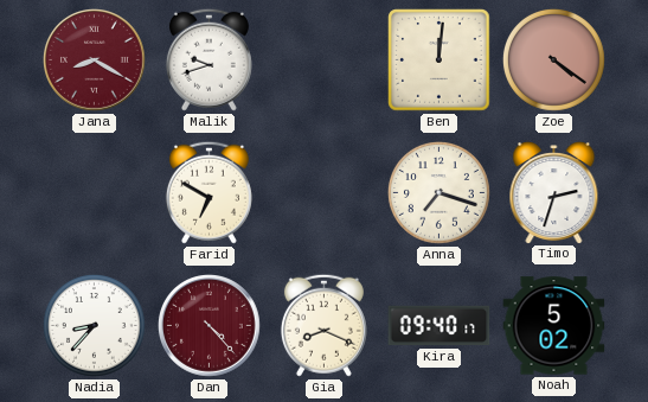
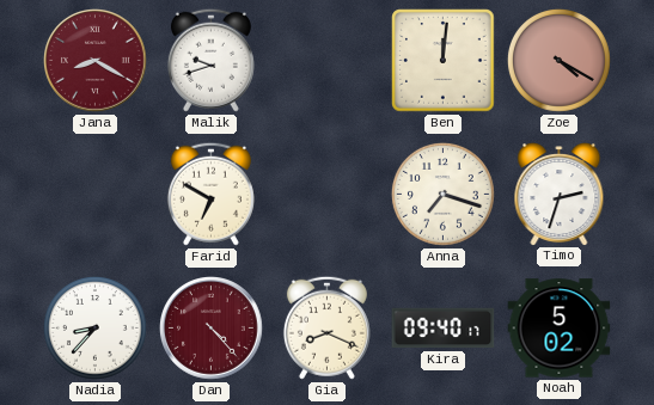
Zoe: 4:21 -> 4:20
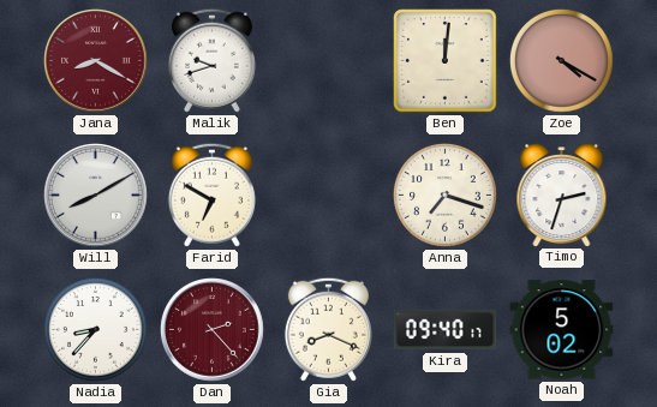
Will: none -> 8:10
Dan: 4:23 -> 2:23
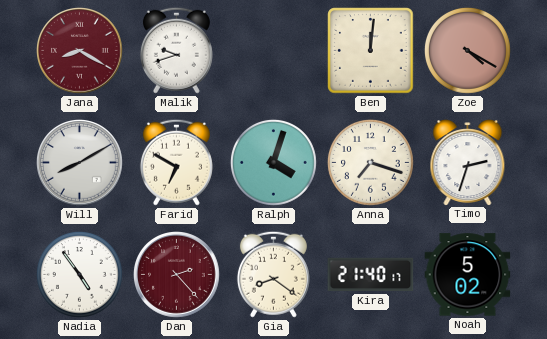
Ralph: none -> 4:03
Nadia: 8:37 -> 4:54
Gia: 8:19 -> 8:21
Kira: 09:40 -> 21:40
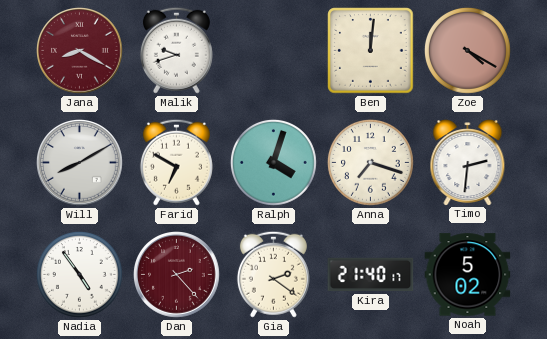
Timo: 2:33 -> 2:31
Gia: 8:21 -> 2:21
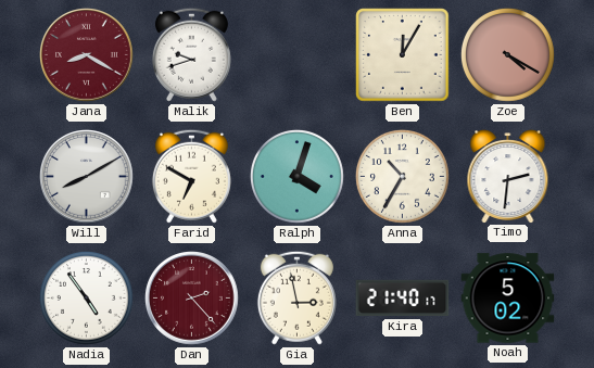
Ben: 12:01 -> 12:05
Anna: 7:18 -> 10:35
Gia: 2:21 -> 2:58
